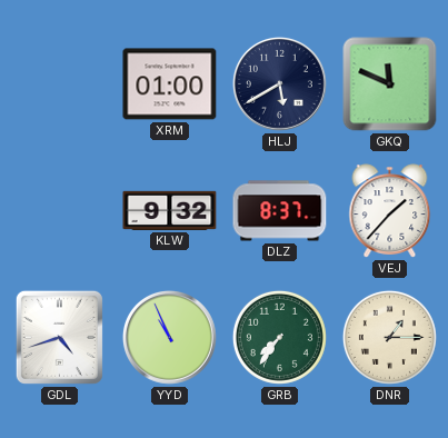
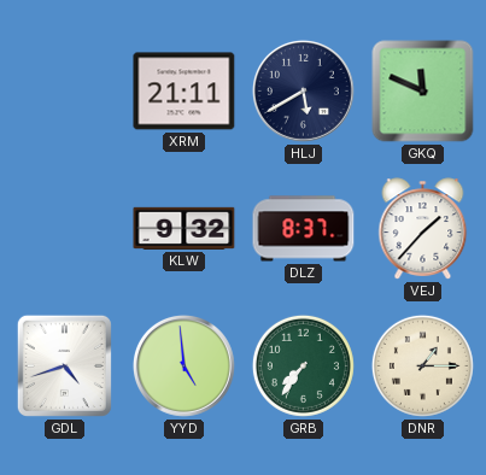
XRM: 01:00 -> 21:11
YYD: 10:56 -> 4:59
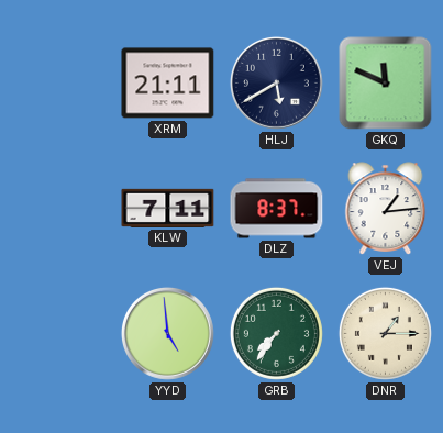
KLW: 9:32 -> 7:11
VEJ: 1:37 -> 1:14
GDL: 4:42 -> none
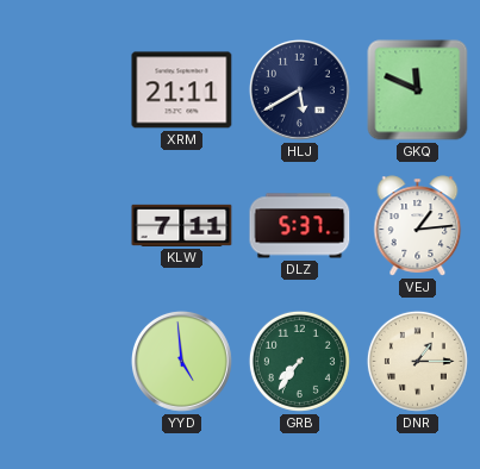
DLZ: 8:37 -> 5:37
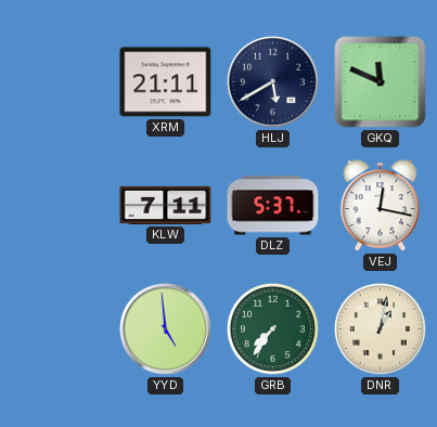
VEJ: 1:14 -> 12:17
DNR: 1:15 -> 1:02
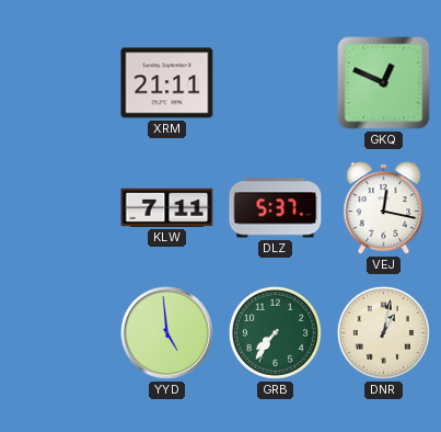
HLJ: 5:40 -> none
GKQ: 11:49 -> 12:49
